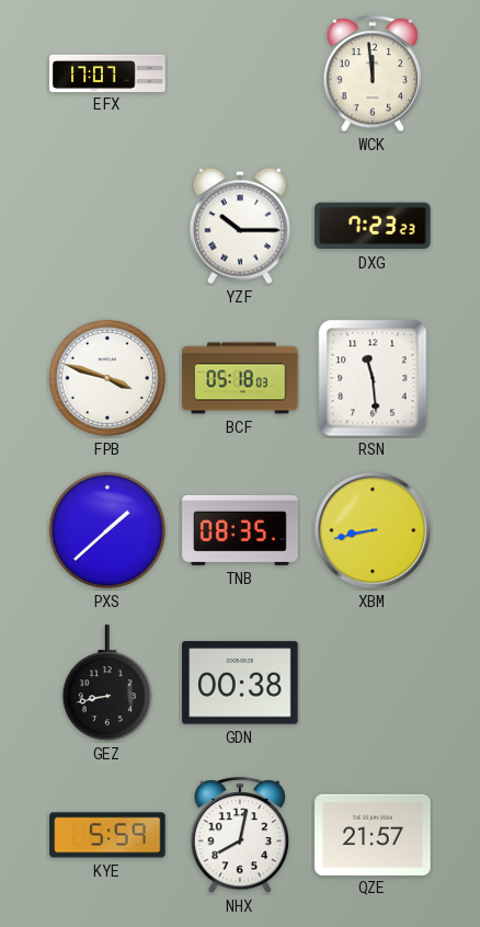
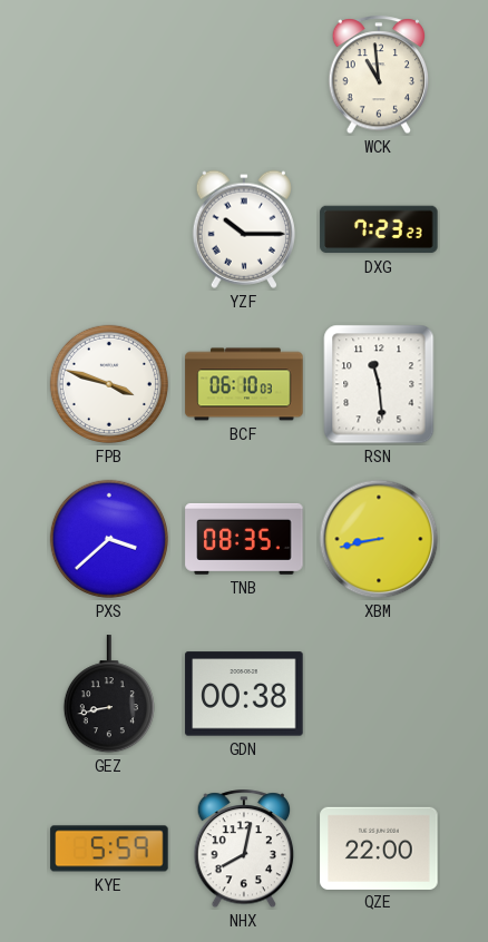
EFX: 17:07 -> none
WCK: 11:59 -> 10:59
BCF: 05:18 -> 06:10
PXS: 1:38 -> 3:38
QZE: 21:57 -> 22:00
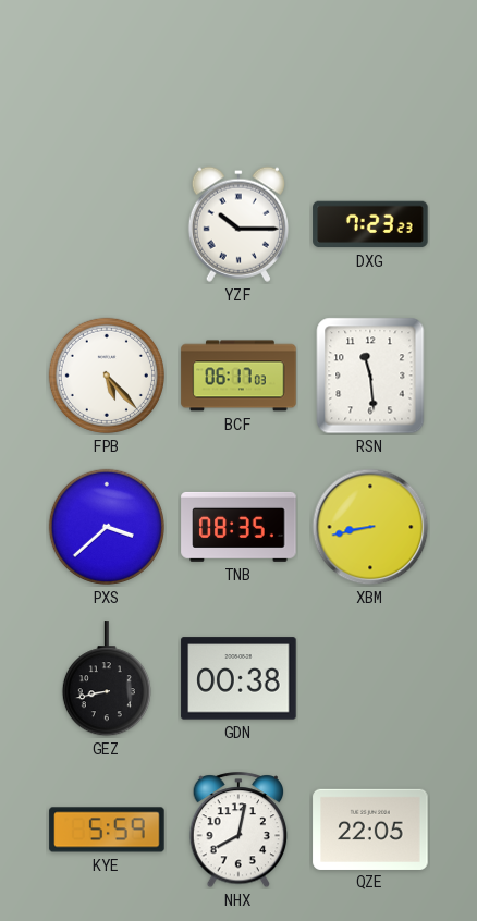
WCK: 10:59 -> none
FPB: 3:48 -> 5:23
BCF: 06:10 -> 06:17
QZE: 22:00 -> 22:05
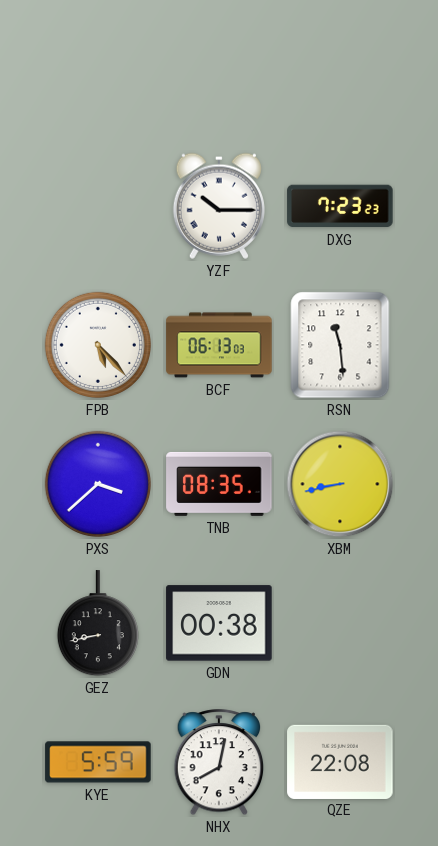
BCF: 06:17 -> 06:13
QZE: 22:05 -> 22:08
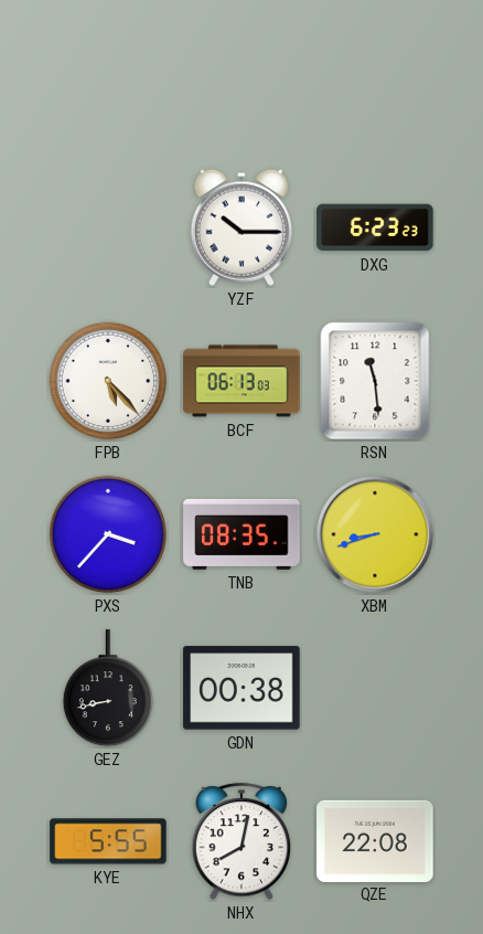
DXG: 7:23 -> 6:23
PXS: 3:38 -> 3:37
XBM: 8:43 -> 8:42
KYE: 5:59 -> 5:55
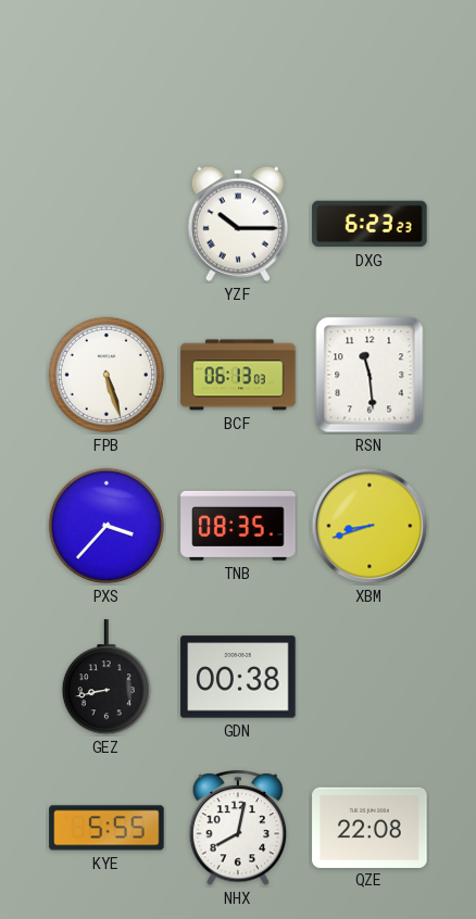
FPB: 5:23 -> 5:27
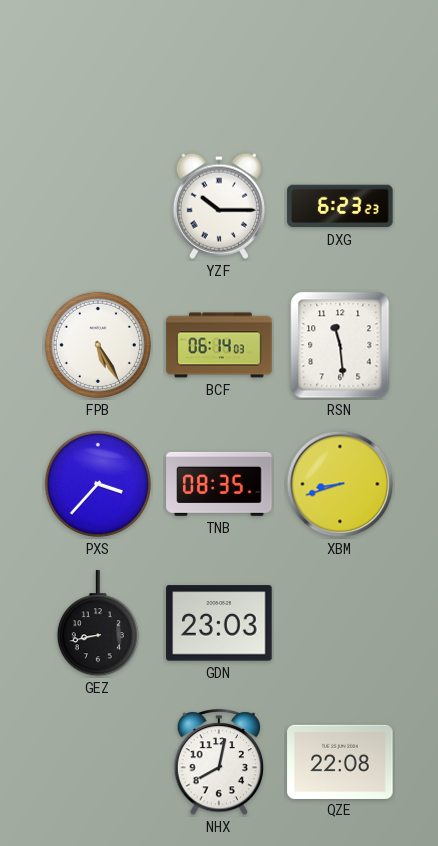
FPB: 5:27 -> 5:25
BCF: 06:13 -> 06:14
GDN: 00:38 -> 23:03
KYE: 5:55 -> none
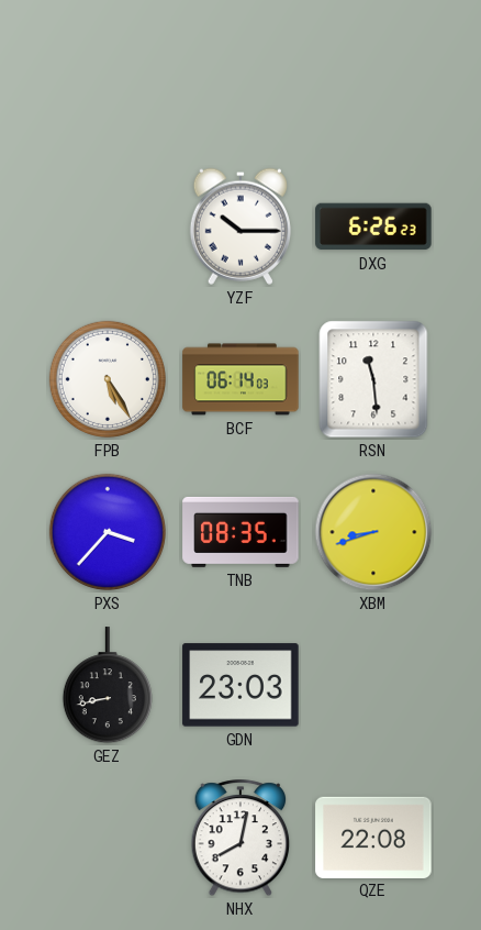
DXG: 6:23 -> 6:26
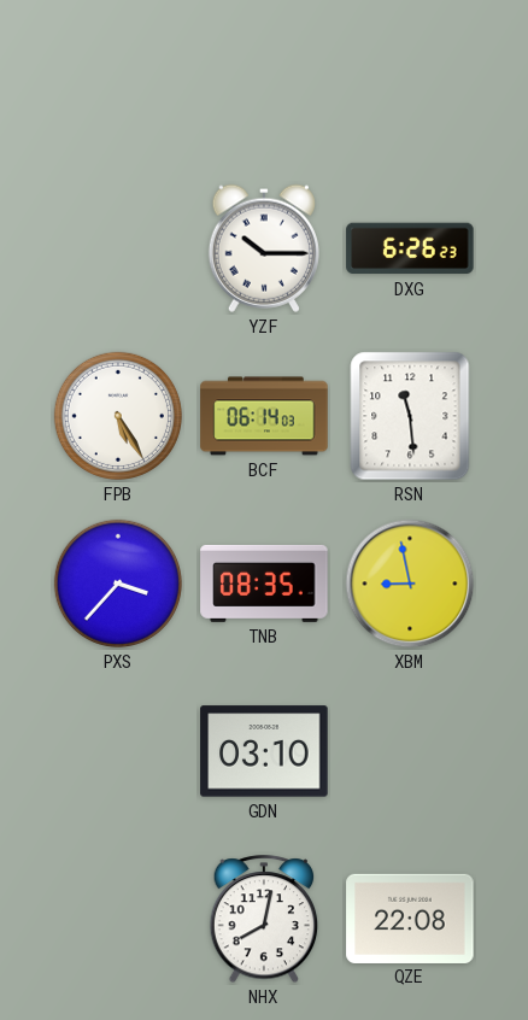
XBM: 8:42 -> 8:58
GEZ: 8:43 -> none
GDN: 23:03 -> 03:10
